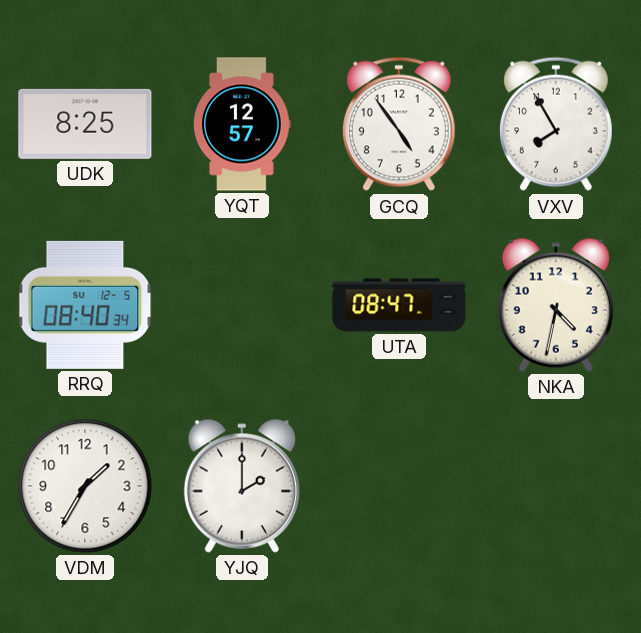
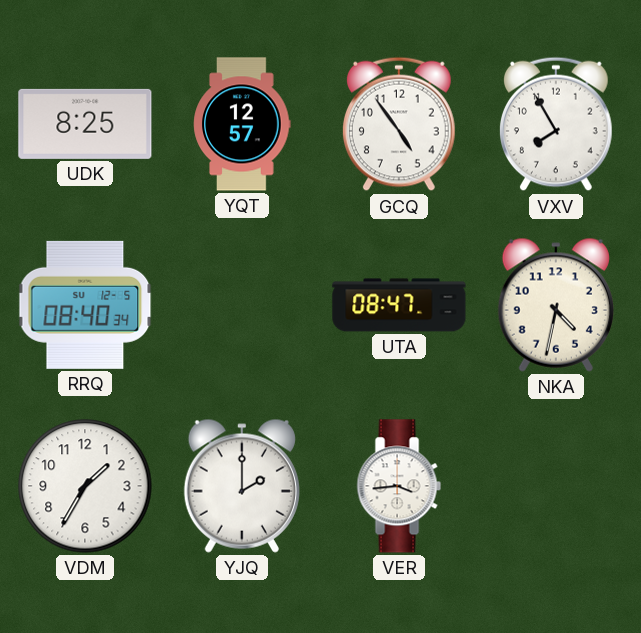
VER: none -> 3:44
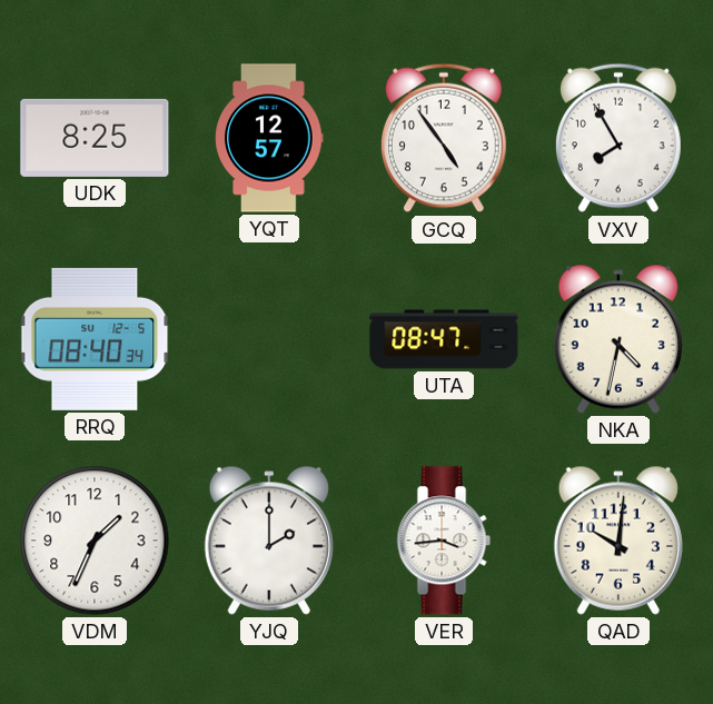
VDM: 1:35 -> 1:34
QAD: none -> 10:01
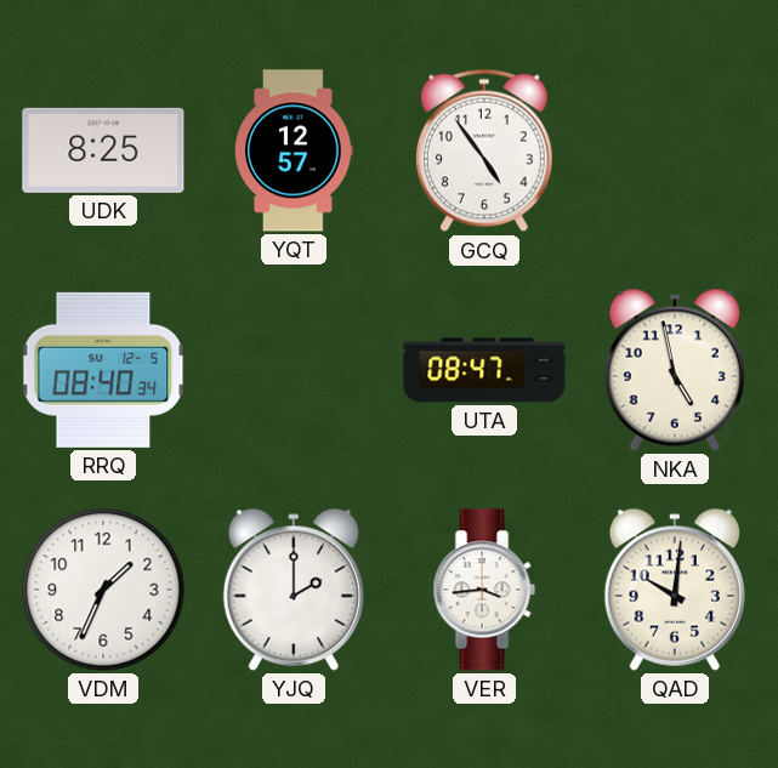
VXV: 7:55 -> none
NKA: 4:32 -> 4:58
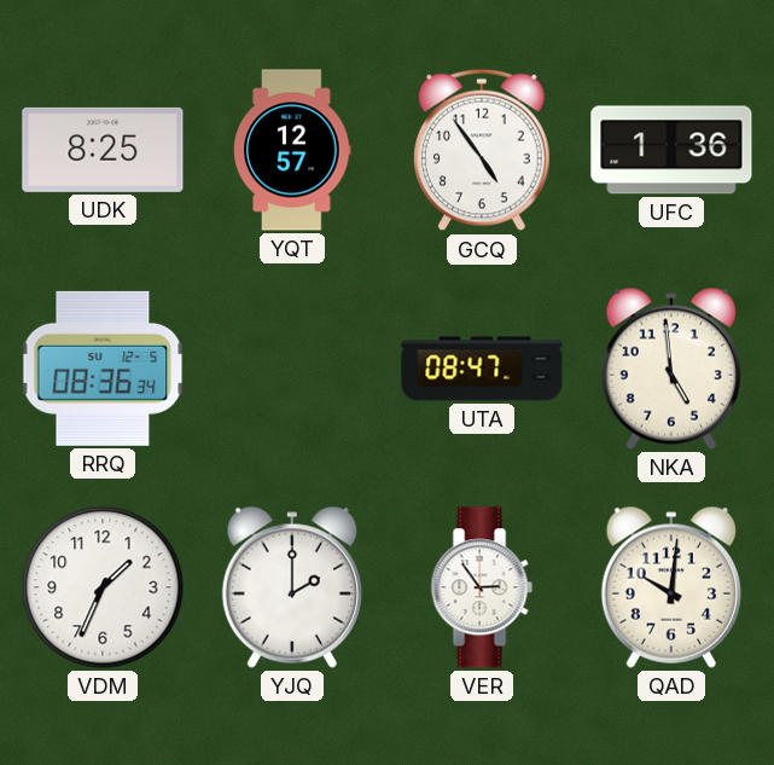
UFC: none -> 1:36
RRQ: 08:40 -> 08:36
NKA: 4:58 -> 4:59
VER: 3:44 -> 2:54
